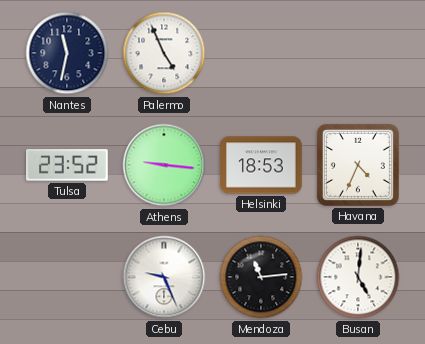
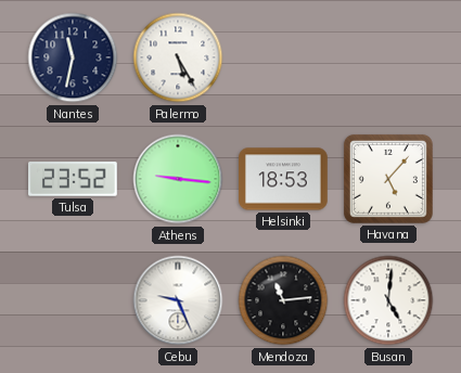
Palermo: 4:56 -> 5:25
Havana: 4:34 -> 5:07
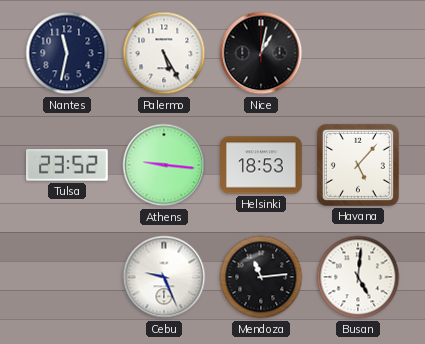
Nice: none -> 1:02
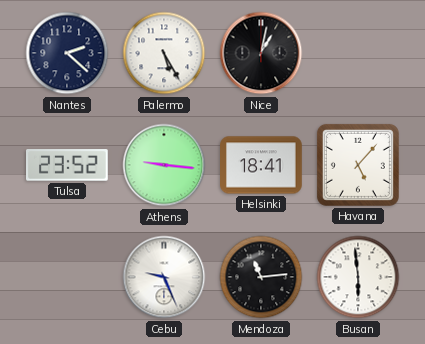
Nantes: 11:32 -> 2:22
Helsinki: 18:53 -> 18:41
Busan: 5:01 -> 5:59
